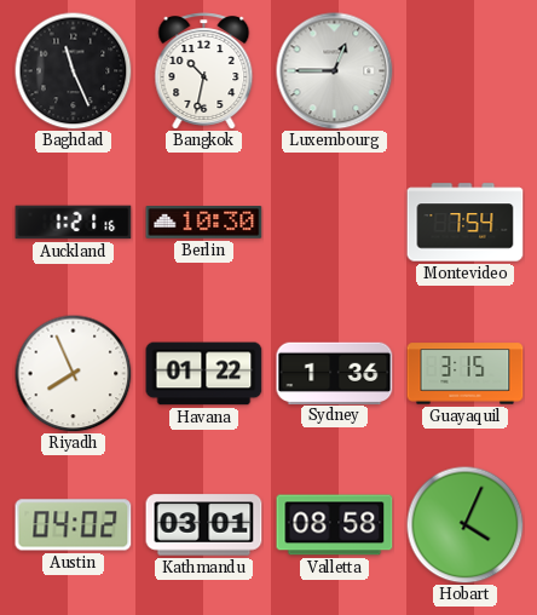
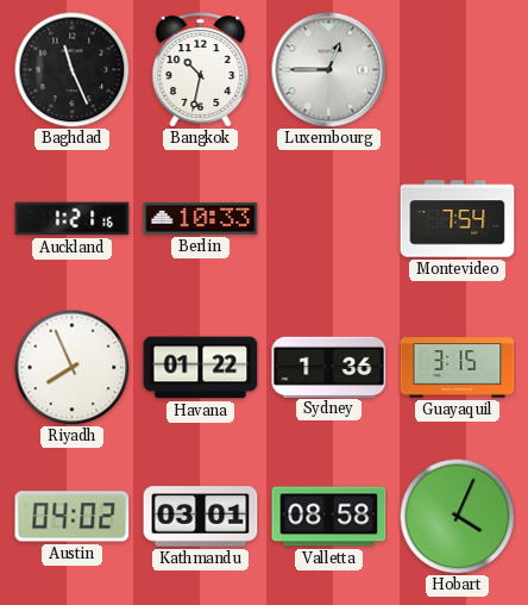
Berlin: 10:30 -> 10:33
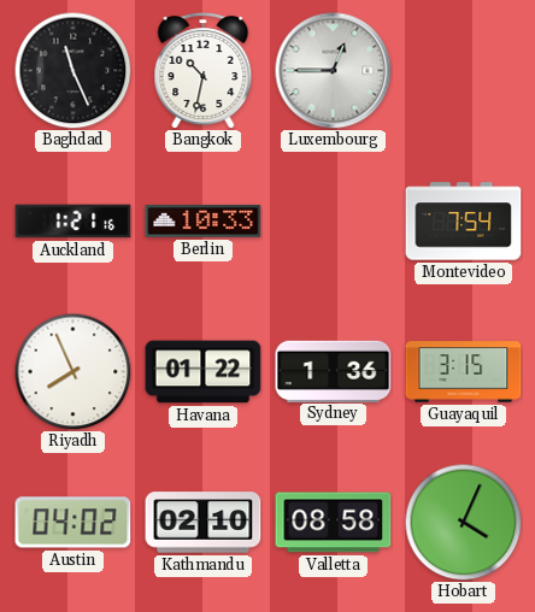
Kathmandu: 03:01 -> 02:10
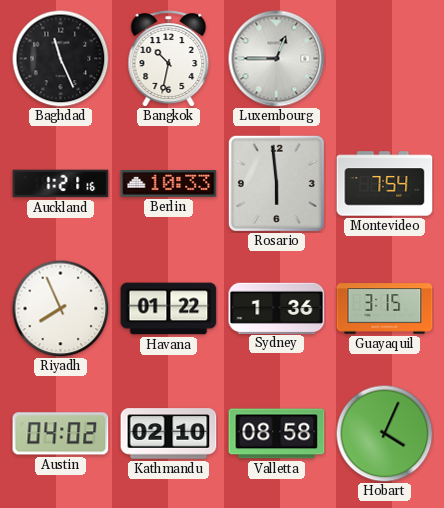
Rosario: none -> 5:59
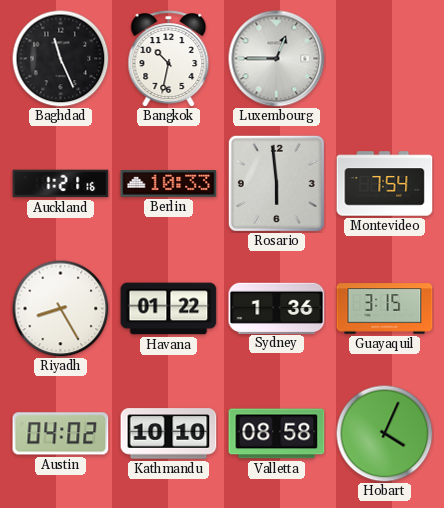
Riyadh: 7:56 -> 8:25
Kathmandu: 02:10 -> 10:10
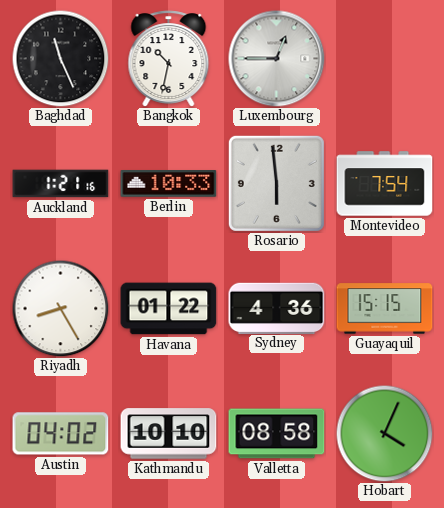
Sydney: 1:36 -> 4:36
Guayaquil: 3:15 -> 15:15
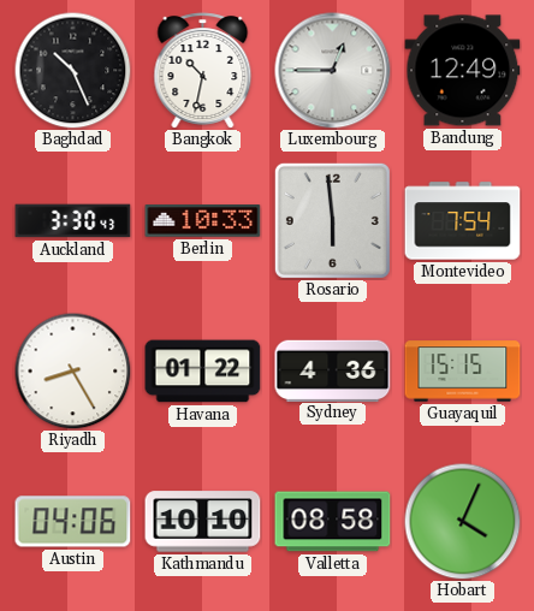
Baghdad: 11:26 -> 10:26
Bandung: none -> 12:49
Auckland: 1:21 -> 3:30
Austin: 04:02 -> 04:06
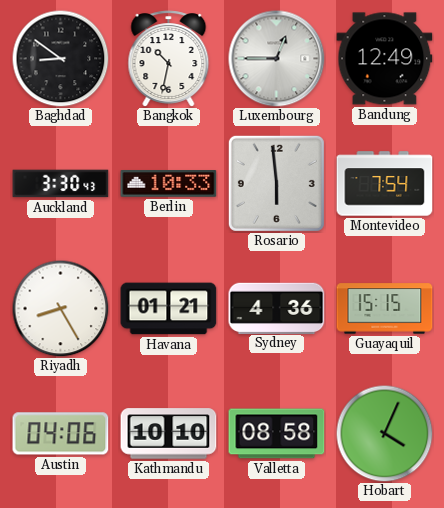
Baghdad: 10:26 -> 8:51
Havana: 01:22 -> 01:21
